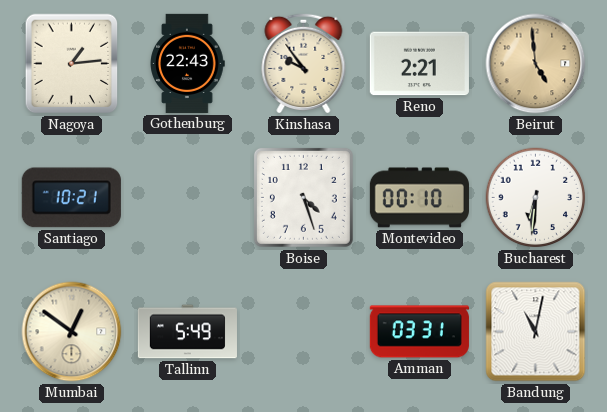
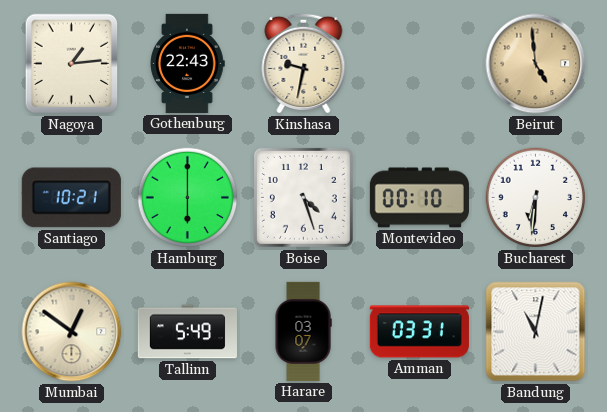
Kinshasa: 9:54 -> 9:32
Reno: 2:21 -> none
Hamburg: none -> 6:00
Harare: none -> 03:07
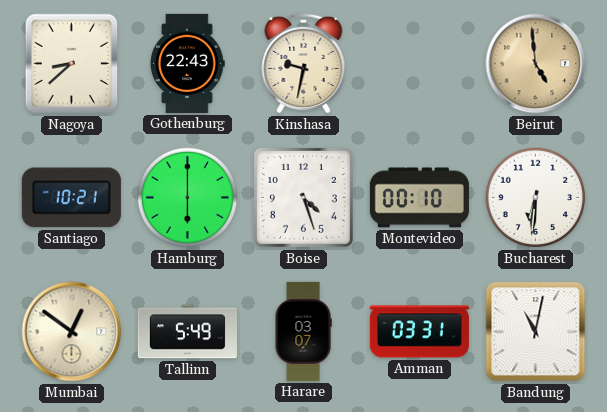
Nagoya: 1:14 -> 8:38
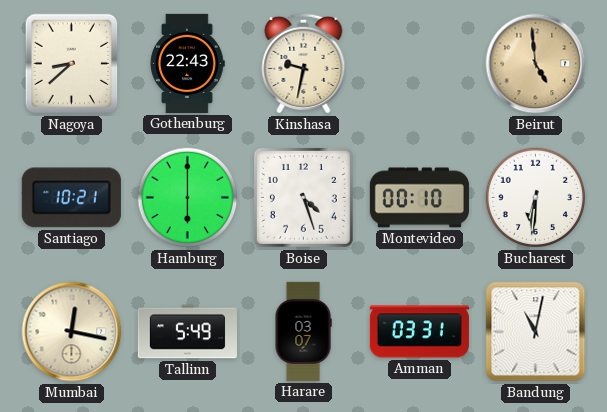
Mumbai: 12:51 -> 12:17
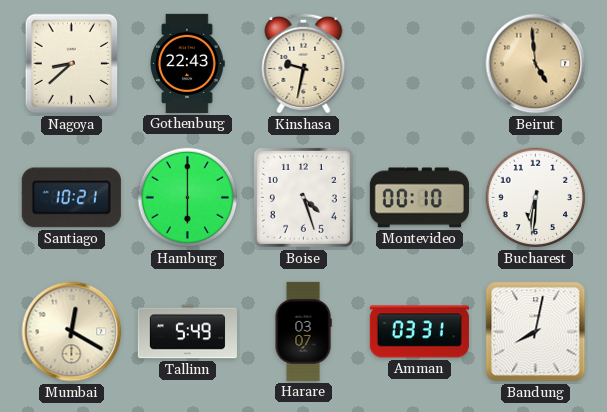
Mumbai: 12:17 -> 12:20
Bandung: 11:02 -> 8:02
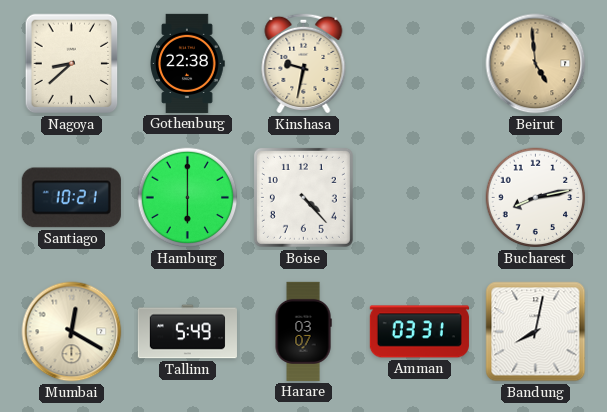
Gothenburg: 22:43 -> 22:38
Boise: 4:27 -> 4:23
Montevideo: 00:10 -> none
Bucharest: 6:31 -> 8:13
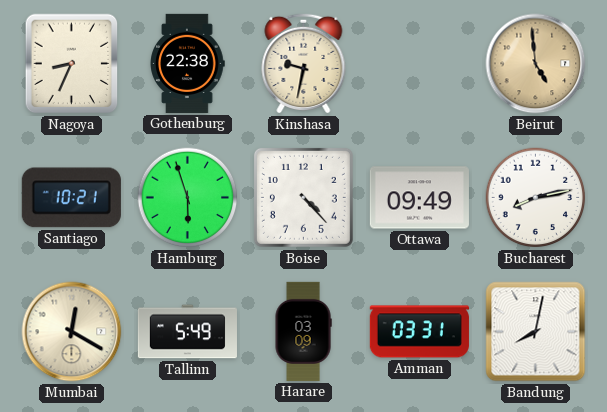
Nagoya: 8:38 -> 8:34
Hamburg: 6:00 -> 5:57
Ottawa: none -> 09:49
Harare: 03:07 -> 03:09
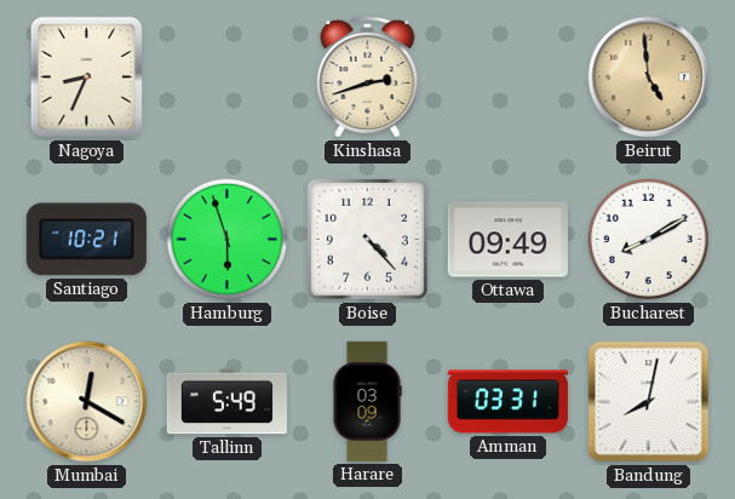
Gothenburg: 22:38 -> none
Kinshasa: 9:32 -> 2:42
Bucharest: 8:13 -> 8:10
